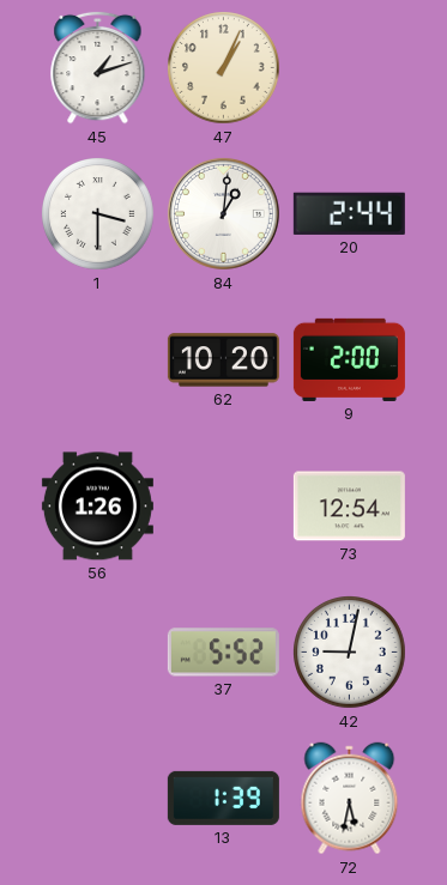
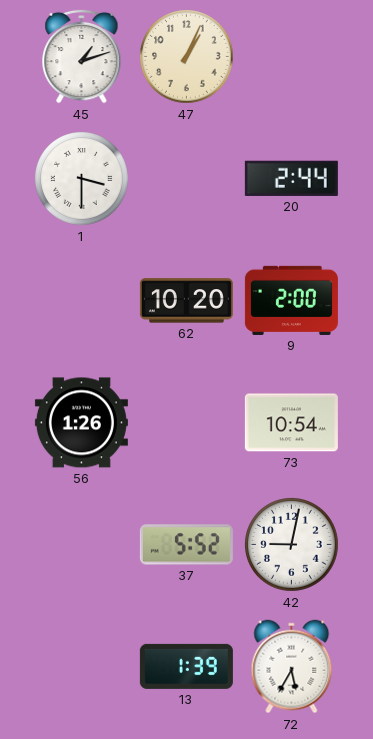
84: 1:01 -> none
73: 12:54 -> 10:54
72: 5:32 -> 5:35
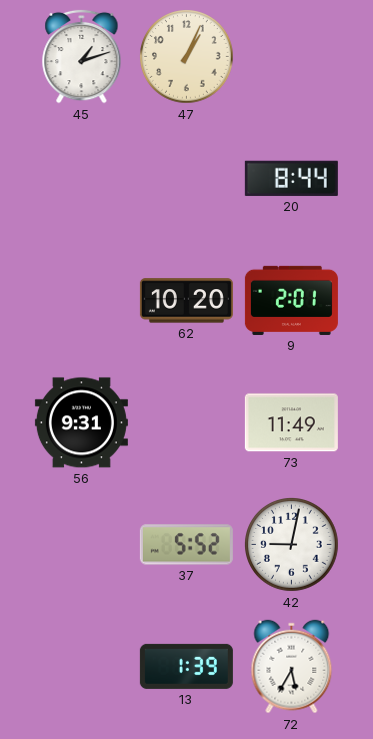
1: 3:30 -> none
20: 2:44 -> 8:44
9: 2:00 -> 2:01
56: 1:26 -> 9:31
73: 10:54 -> 11:49
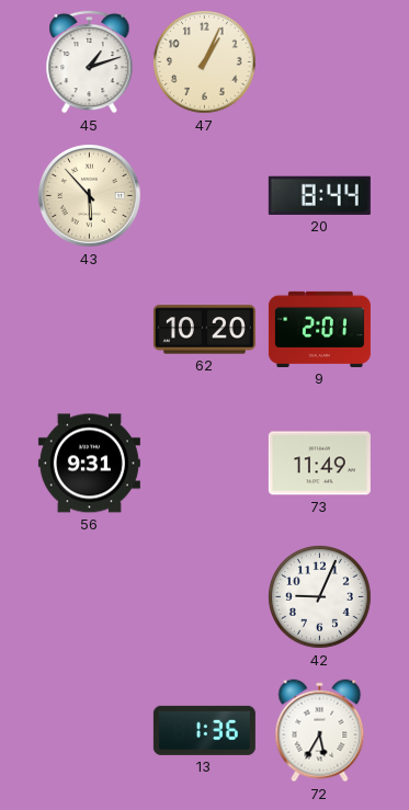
43: none -> 5:53
37: 5:52 -> none
42: 9:02 -> 9:04
13: 1:39 -> 1:36
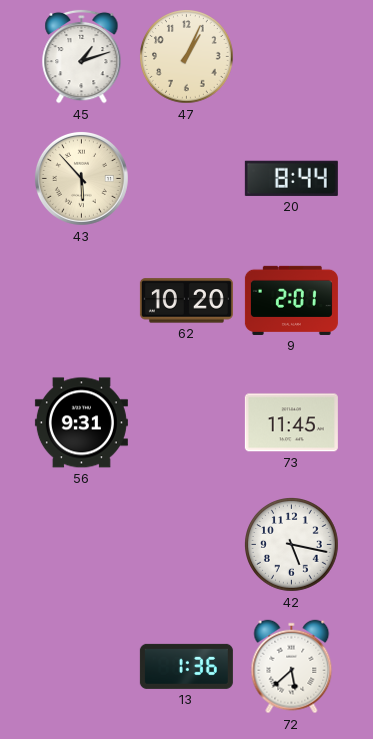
73: 11:49 -> 11:45
42: 9:04 -> 5:17
72: 5:35 -> 5:38
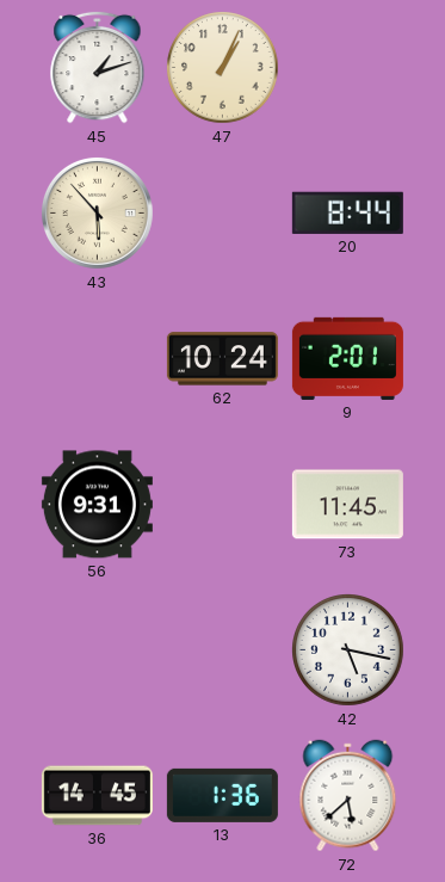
62: 10:20 -> 10:24
36: none -> 14:45
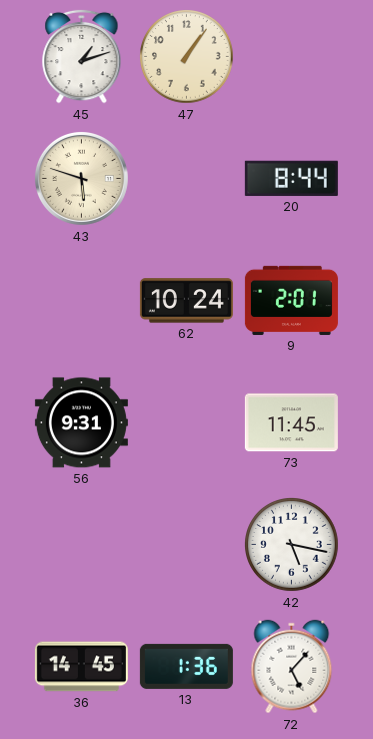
47: 1:04 -> 1:06
43: 5:53 -> 5:48
72: 5:38 -> 5:07
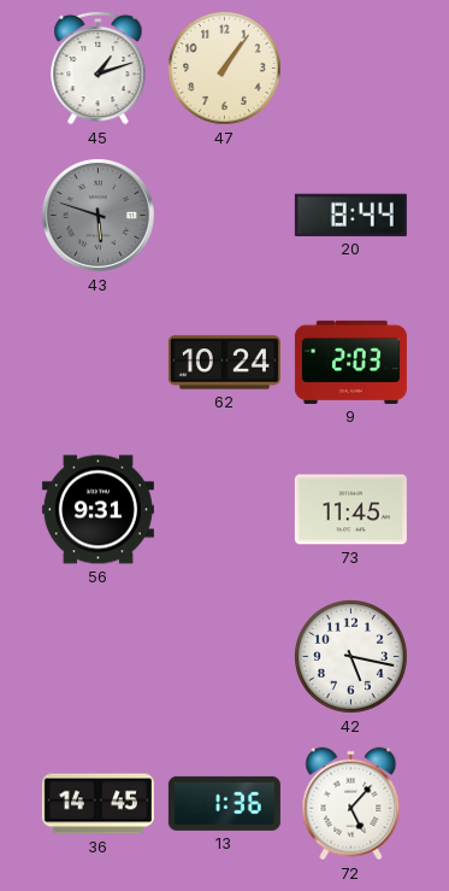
43 dial: cream -> grey
9: 2:01 -> 2:03
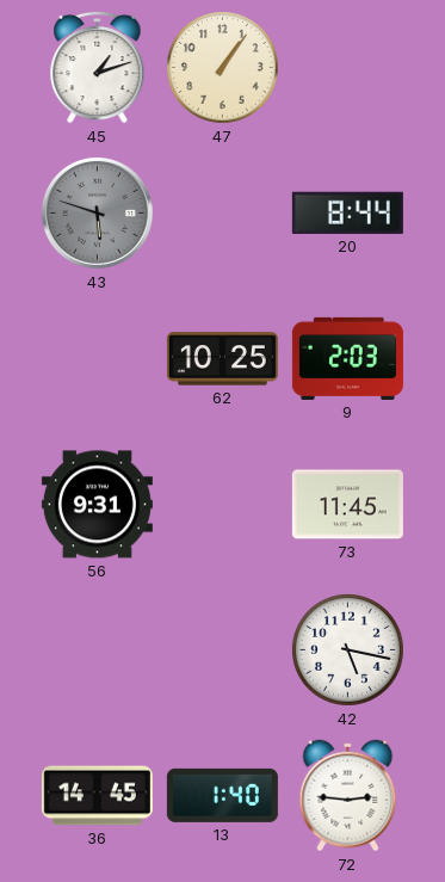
62: 10:24 -> 10:25
13: 1:36 -> 1:40
72: 5:07 -> 2:46
